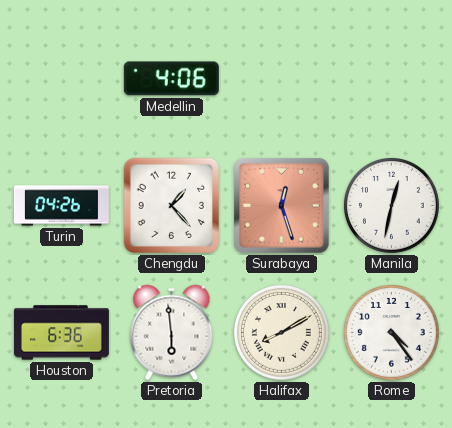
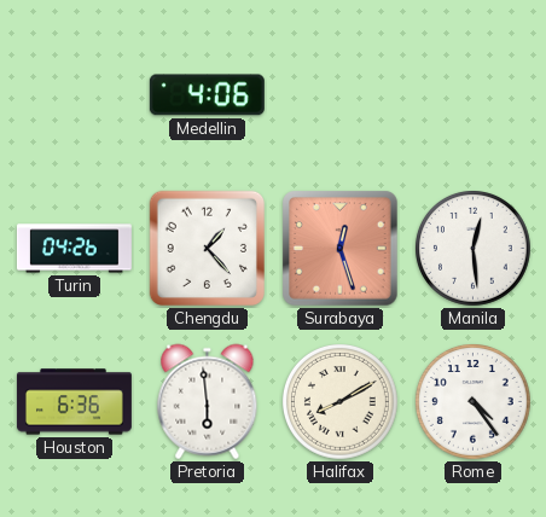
Manila: 12:32 -> 12:29
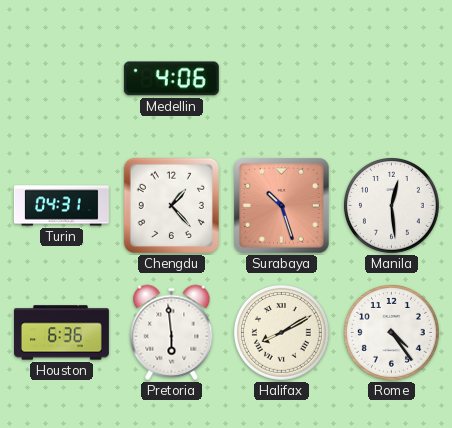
Turin: 04:26 -> 04:31
Surabaya: 12:27 -> 10:27
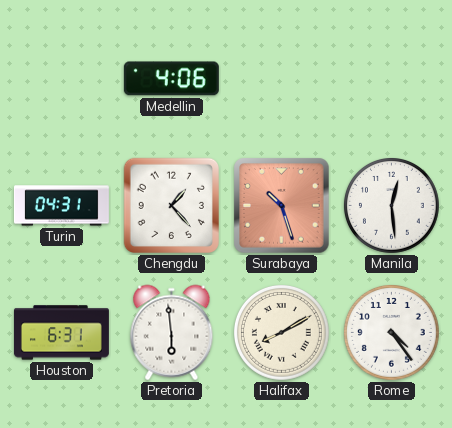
Houston: 6:36 -> 6:31
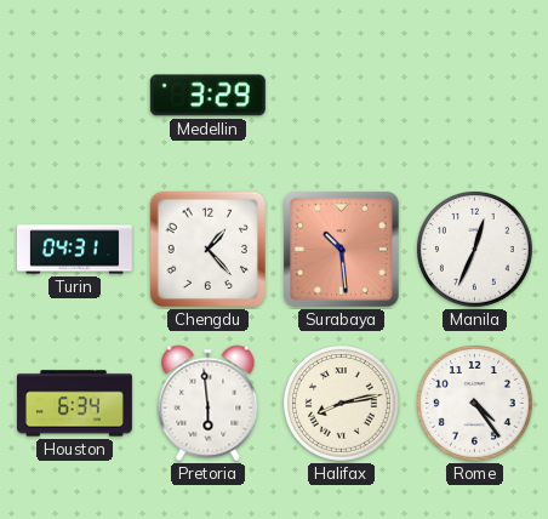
Medellin: 4:06 -> 3:29
Surabaya: 10:27 -> 10:29
Manila: 12:29 -> 12:34
Houston: 6:31 -> 6:34
Halifax: 8:10 -> 8:13
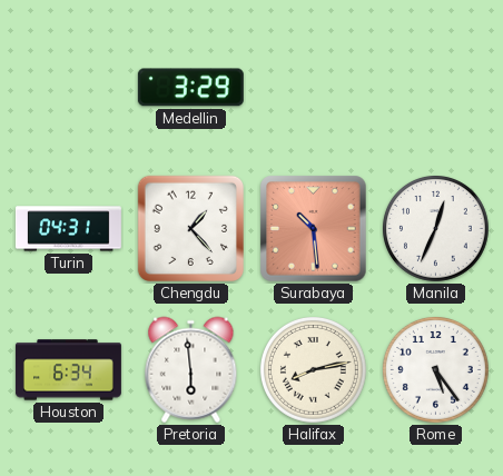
Rome: 4:24 -> 5:24
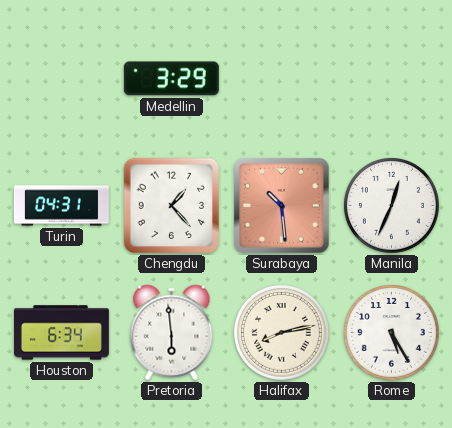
Rome: 5:24 -> 5:25
